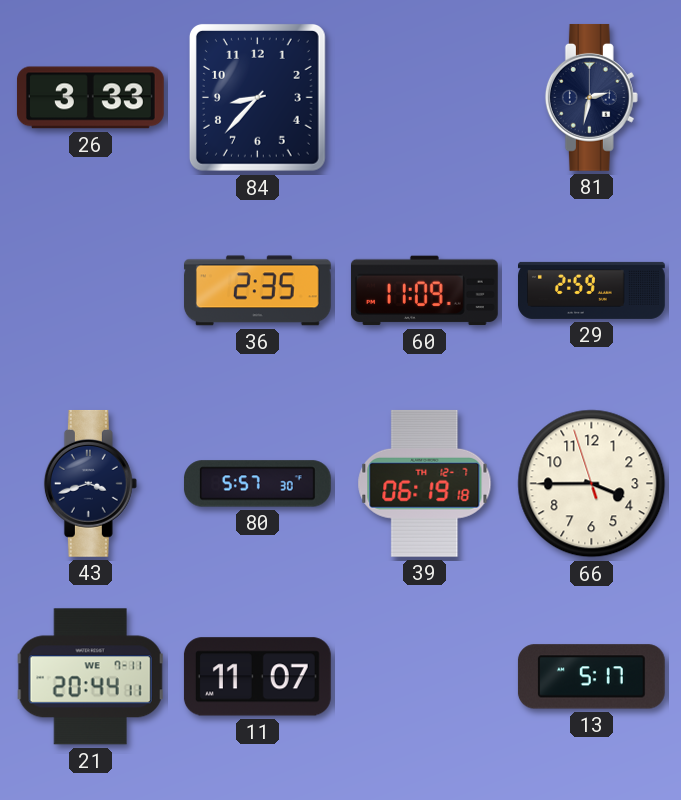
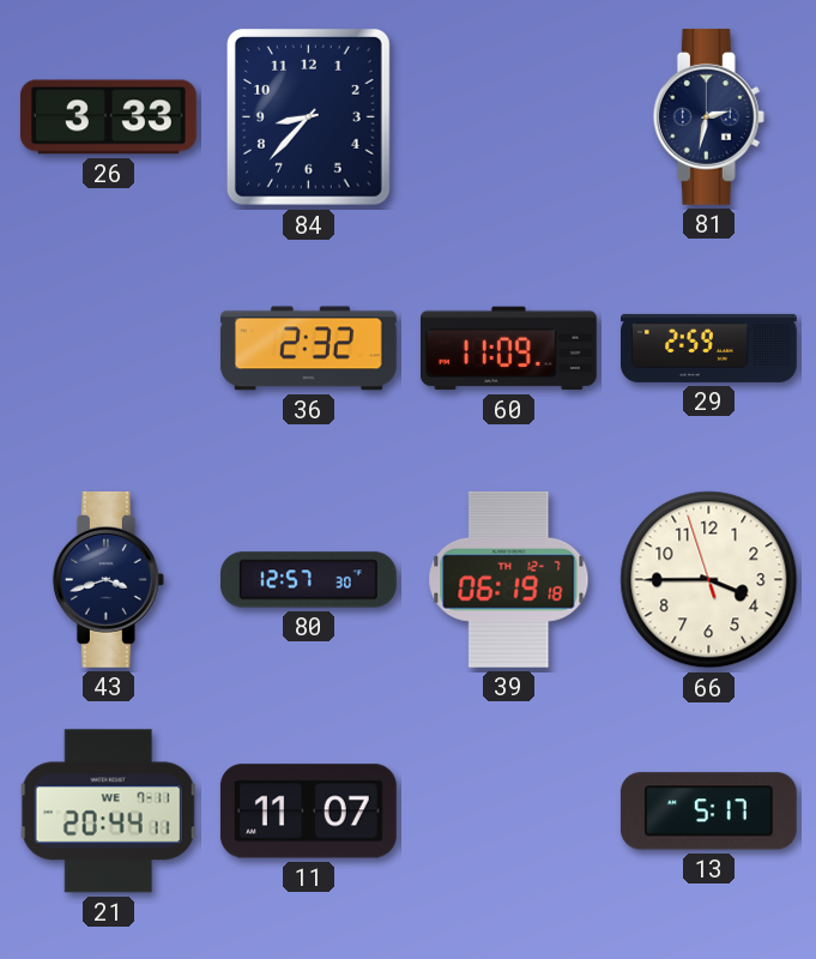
36: 2:35 -> 2:32
80: 5:57 -> 12:57
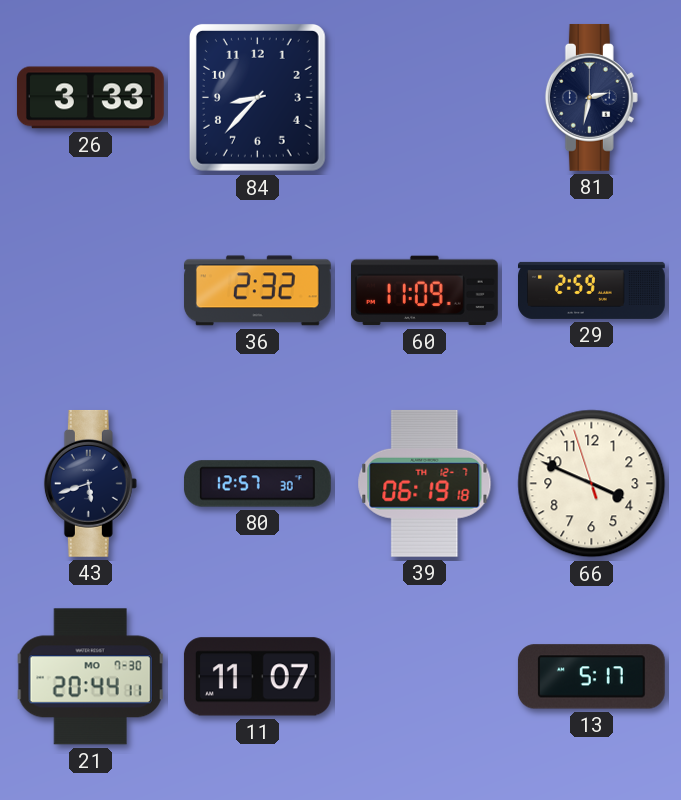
43: 3:42 -> 5:42
66: 3:44 -> 3:48
21 date: WE 7-11 -> MO 7-30
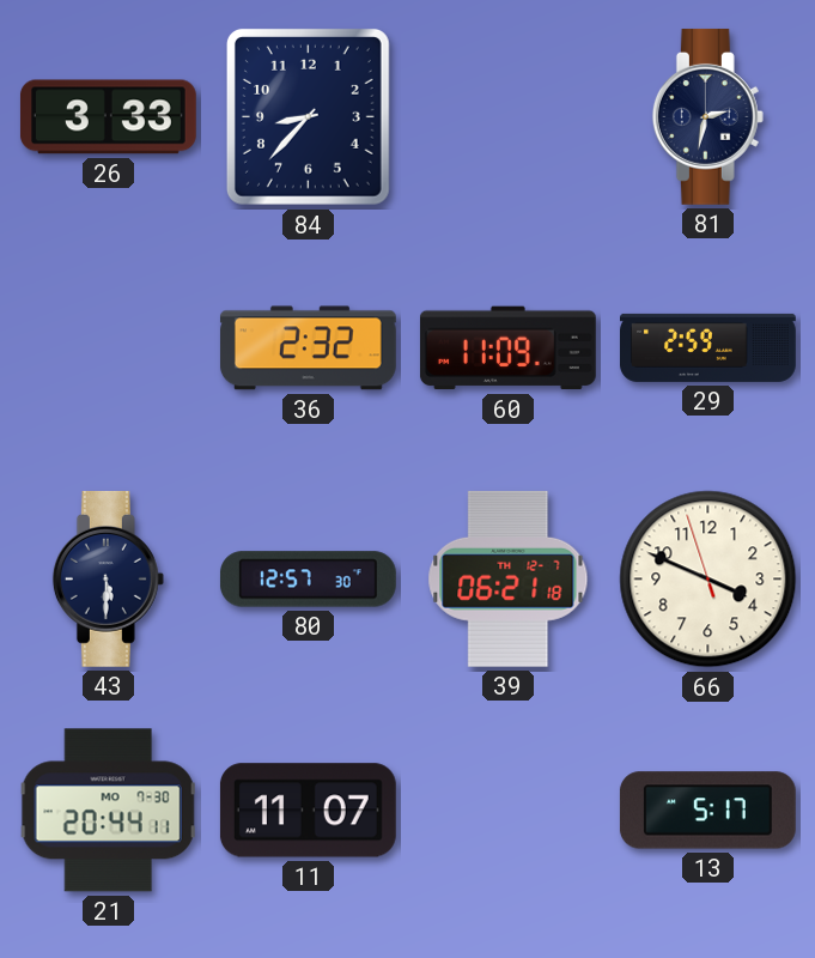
43: 5:42 -> 5:30
39: 06:19 -> 06:21
